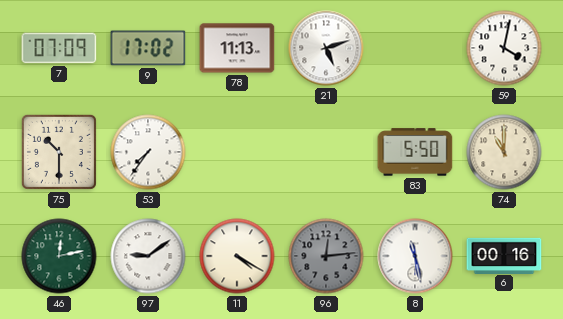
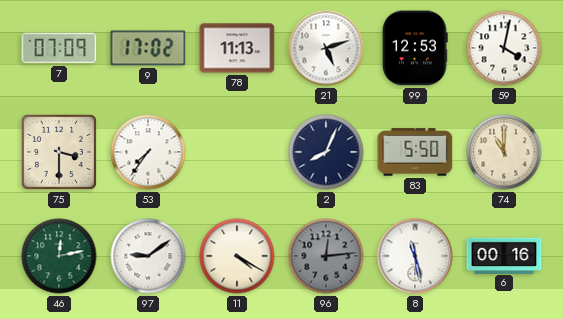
99: none -> 12:53
75: 10:30 -> 3:30
2: none -> 8:04
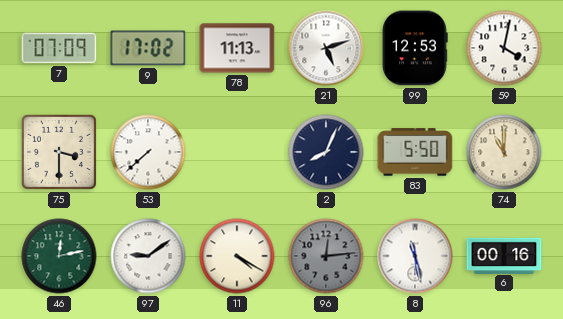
53: 7:36 -> 7:38
